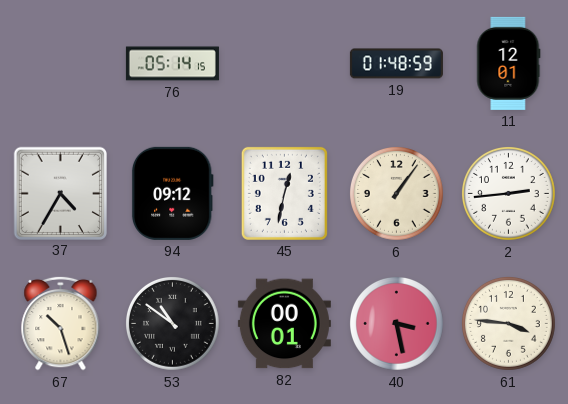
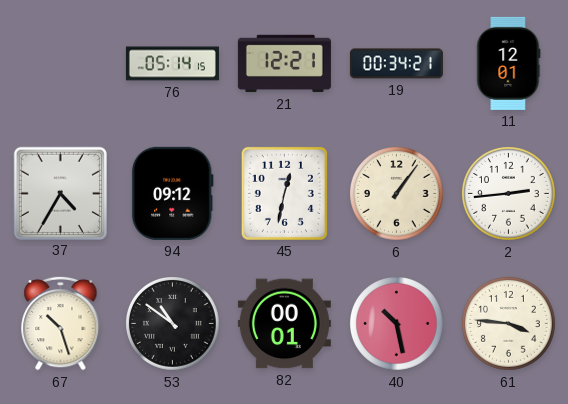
21: none -> 12:21
19: 01:48 -> 00:34
40: 3:28 -> 10:28
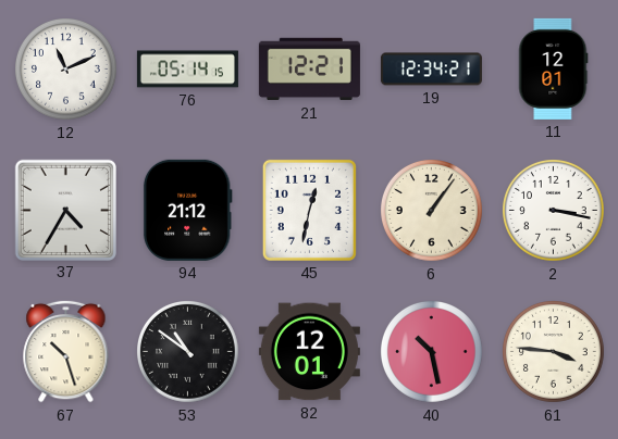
12: none -> 11:11
19: 00:34 -> 12:34
94: 09:12 -> 21:12
2: 2:44 -> 3:17
82: 00:01 -> 12:01
